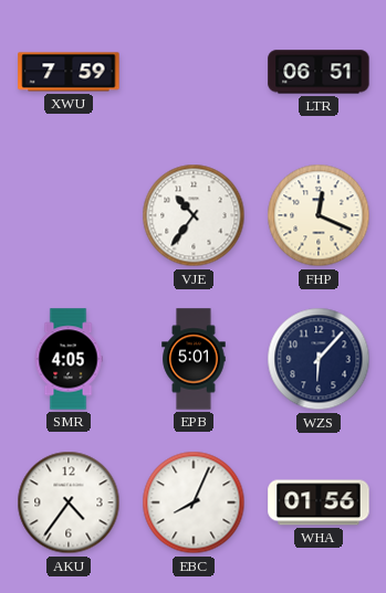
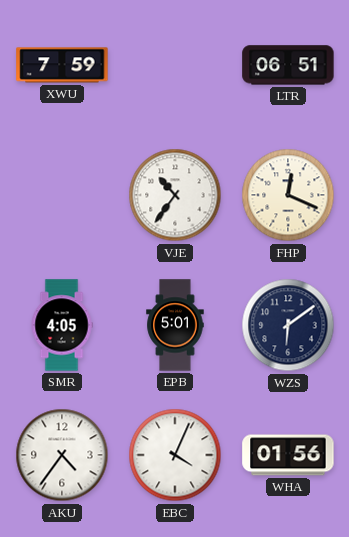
WZS: 6:07 -> 6:09
EBC: 8:04 -> 4:04
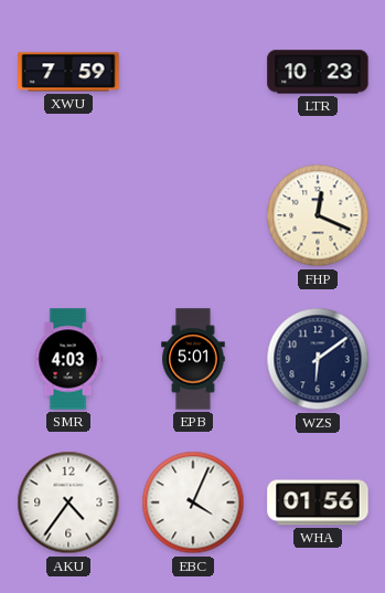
LTR: 06:51 -> 10:23
VJE: 10:36 -> none
SMR: 4:05 -> 4:03
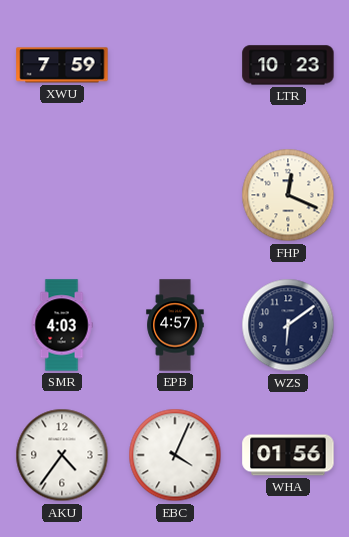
EPB: 5:01 -> 4:57
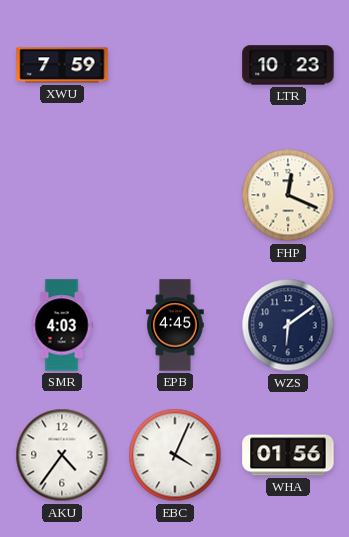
EPB: 4:57 -> 4:45
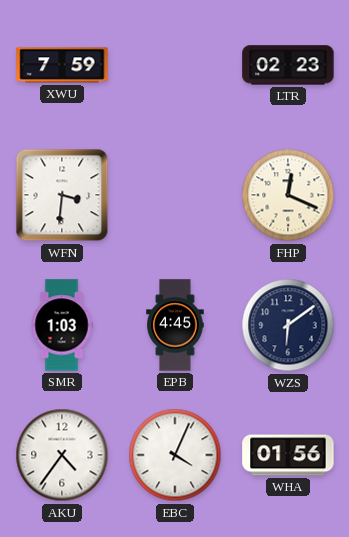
LTR: 10:23 -> 02:23
WFN: none -> 3:31
SMR: 4:03 -> 1:03
